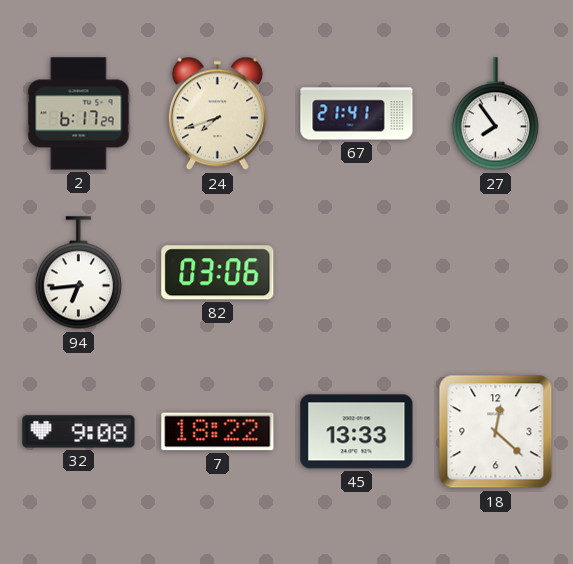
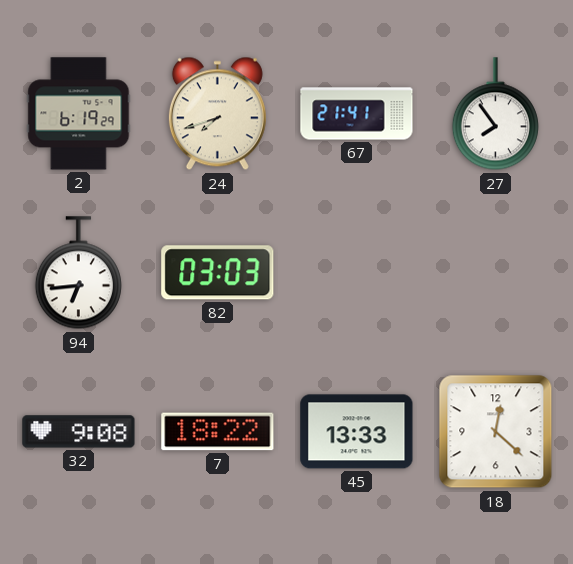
2: 6:17 -> 6:19
82: 03:06 -> 03:03
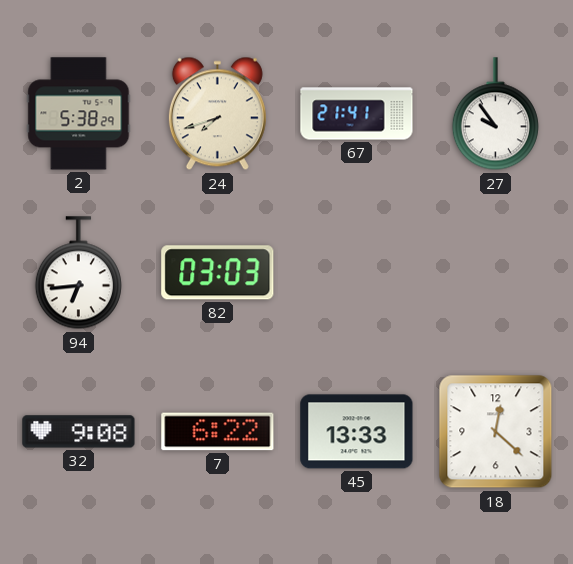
2: 6:19 -> 5:38
27: 7:54 -> 9:54
7: 18:22 -> 6:22
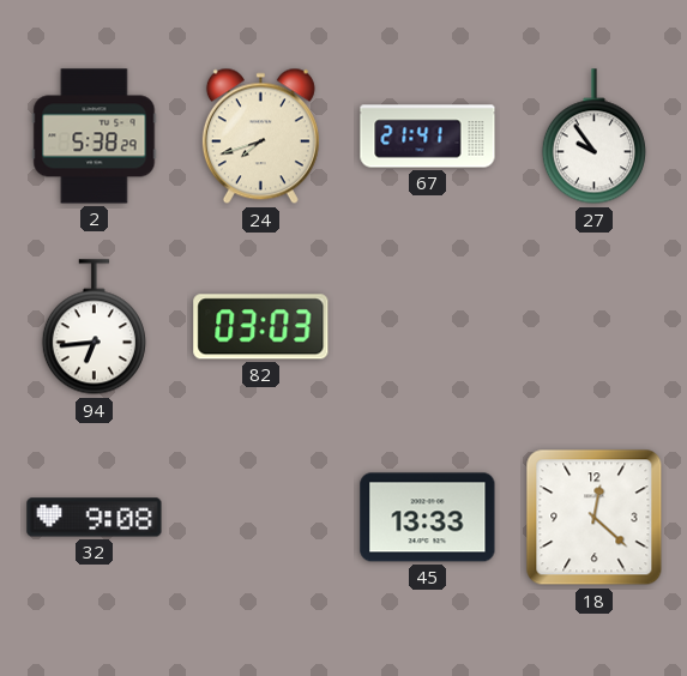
7: 6:22 -> none
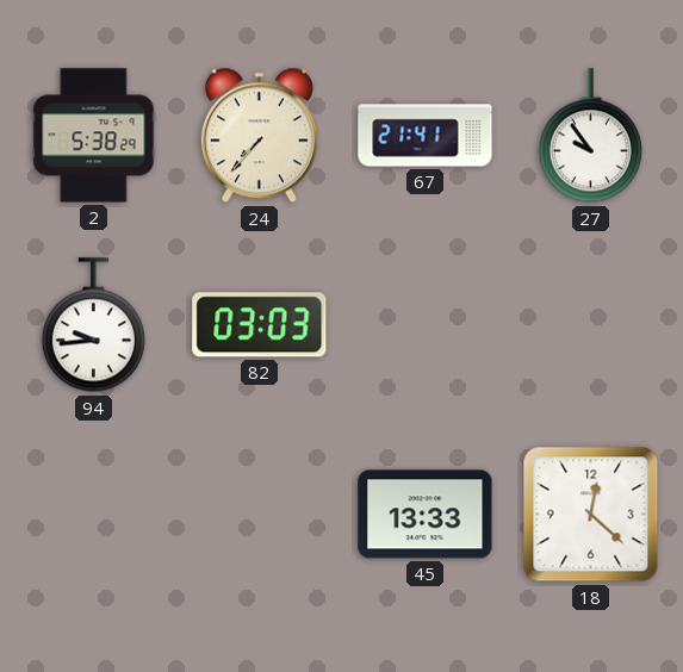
24: 7:42 -> 7:37
94: 6:44 -> 9:44
32: 9:08 -> none
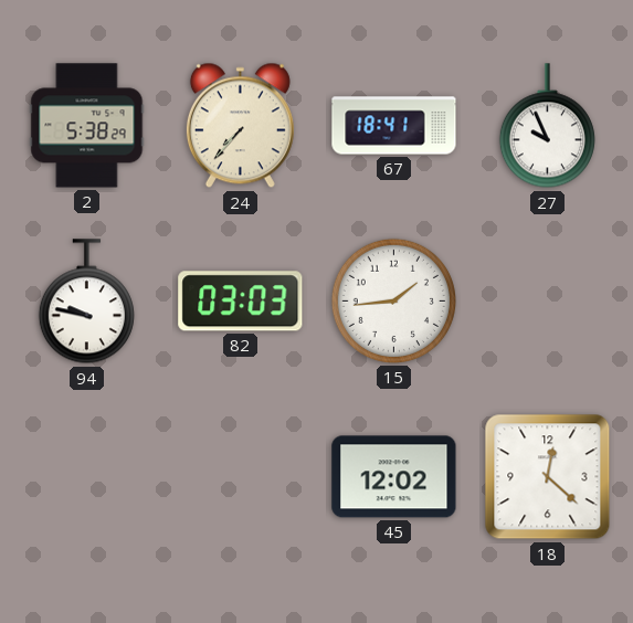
67: 21:41 -> 18:41
27: 9:54 -> 9:56
94: 9:44 -> 9:47
15: none -> 1:44
45: 13:33 -> 12:02
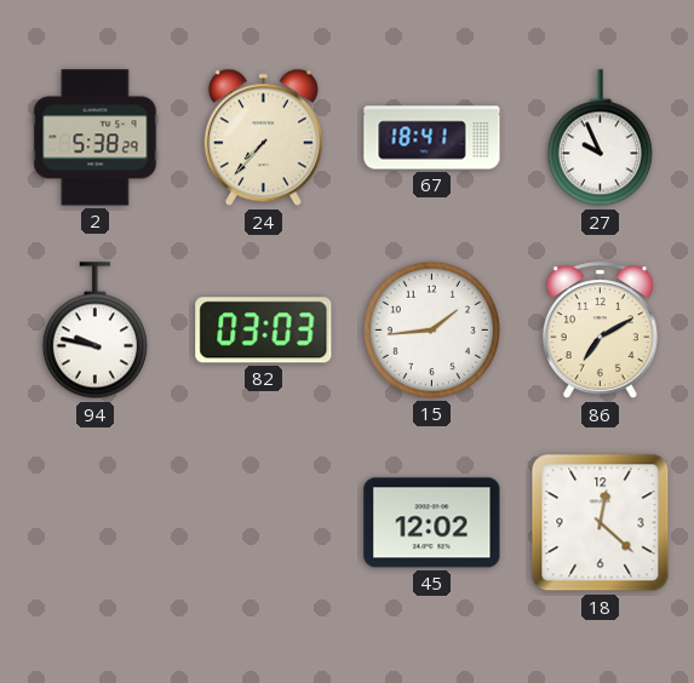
86: none -> 7:10
